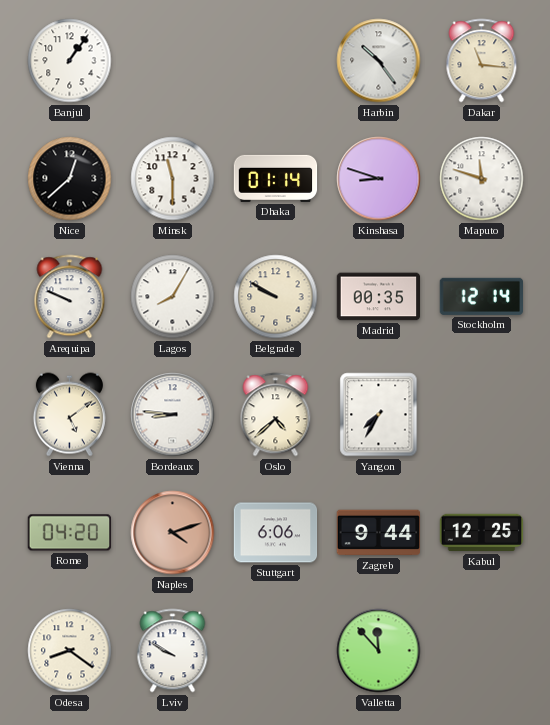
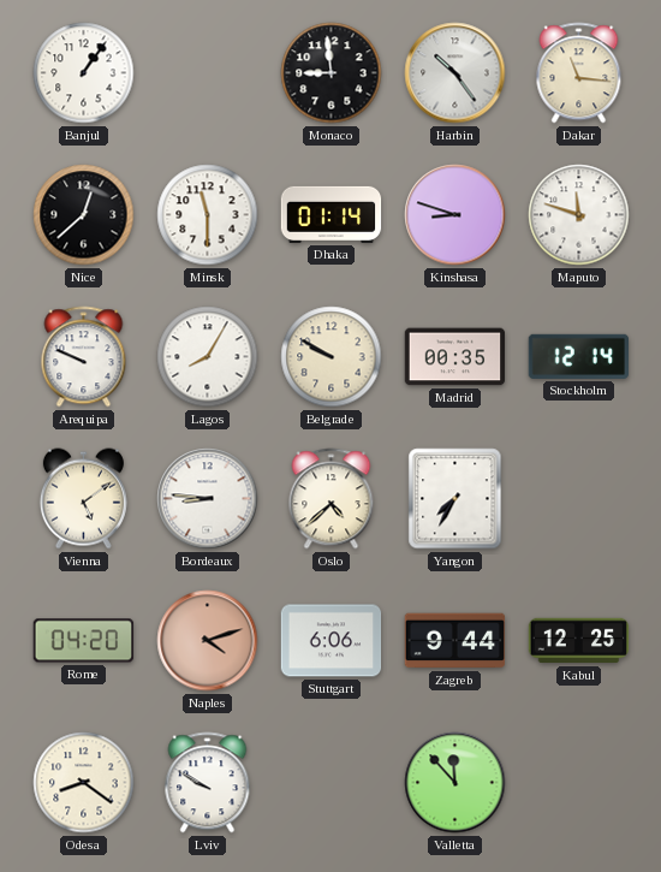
Monaco: none -> 8:59
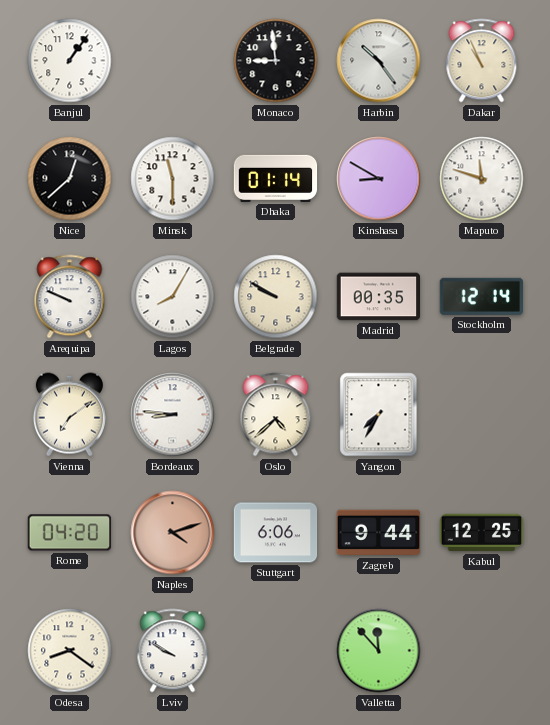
Dakar: 11:16 -> 10:56
Kinshasa: 8:48 -> 8:50
Vienna: 5:09 -> 7:09
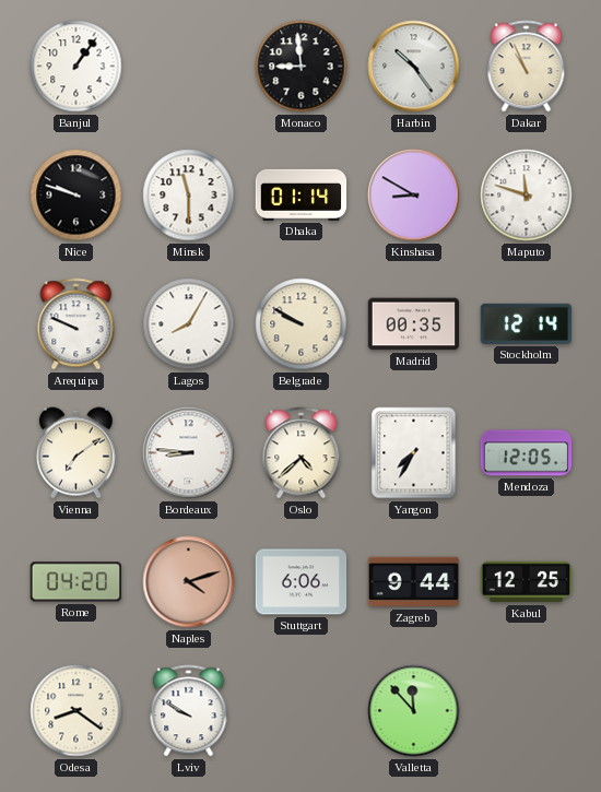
Nice: 12:38 -> 9:48
Mendoza: none -> 12:05
